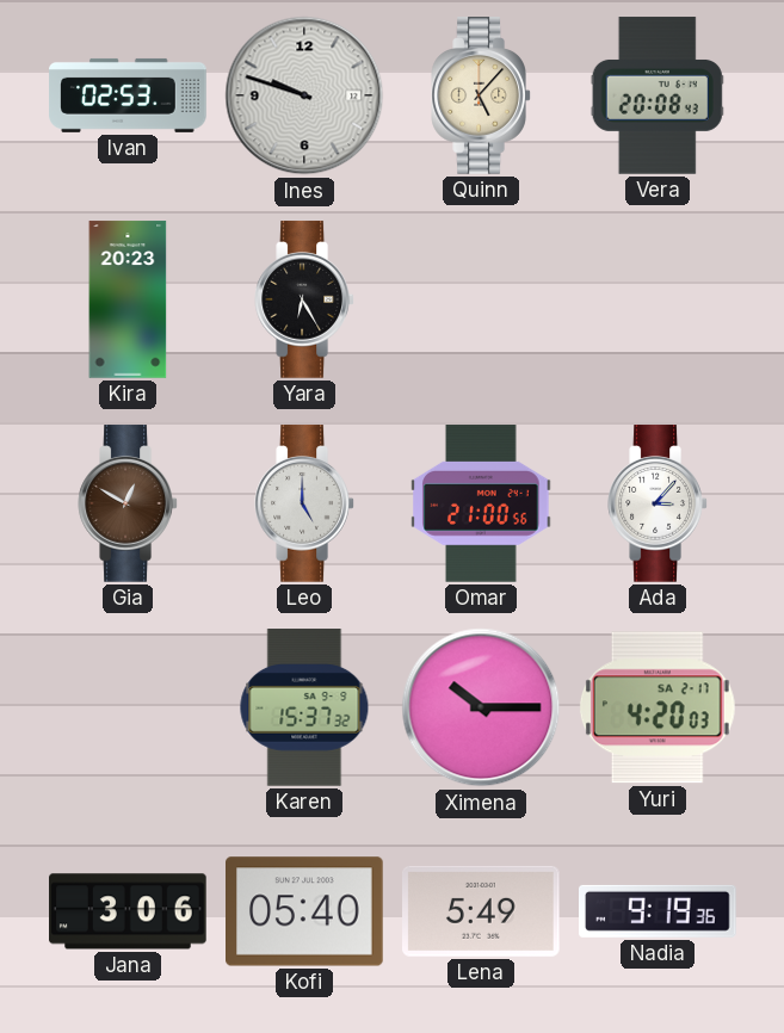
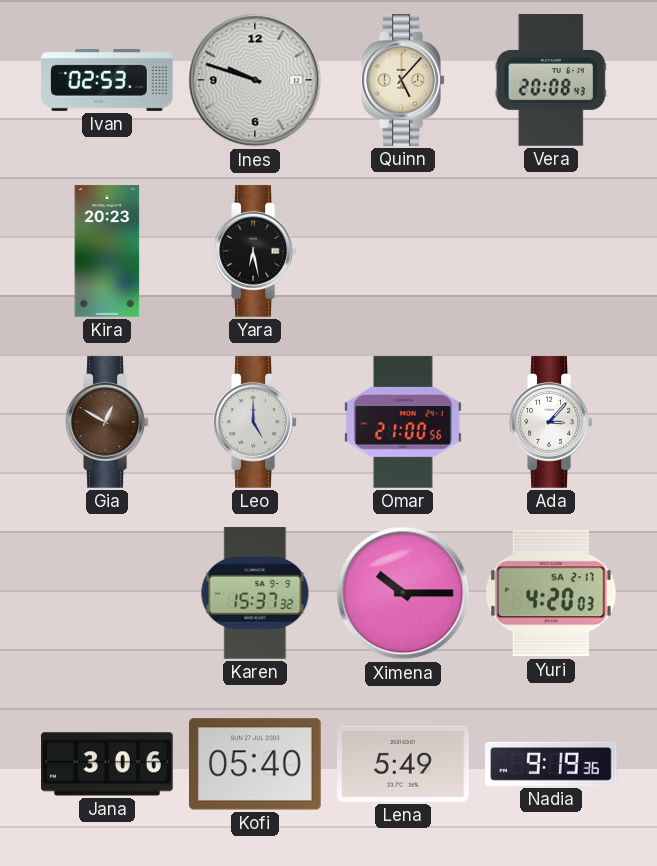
Yara: 6:25 -> 6:28
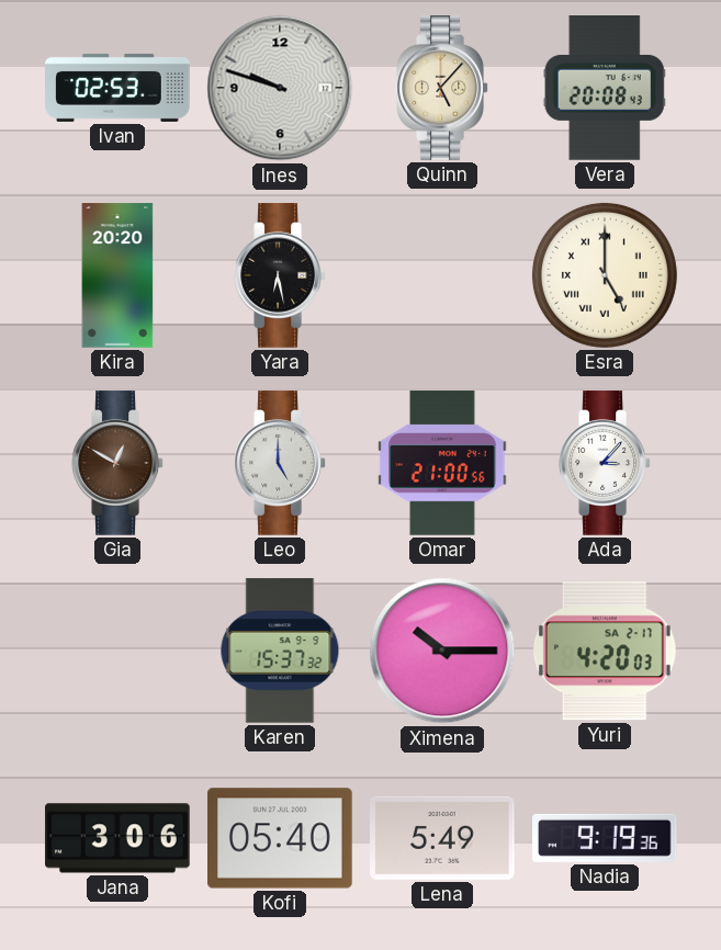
Kira: 20:23 -> 20:20
Esra: none -> 5:00
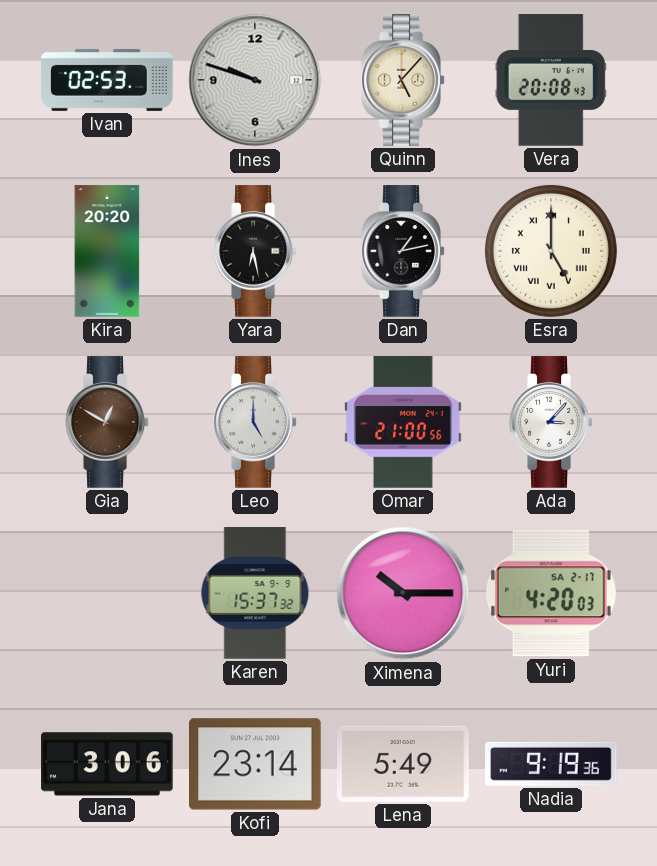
Dan: none -> 1:13
Kofi: 05:40 -> 23:14
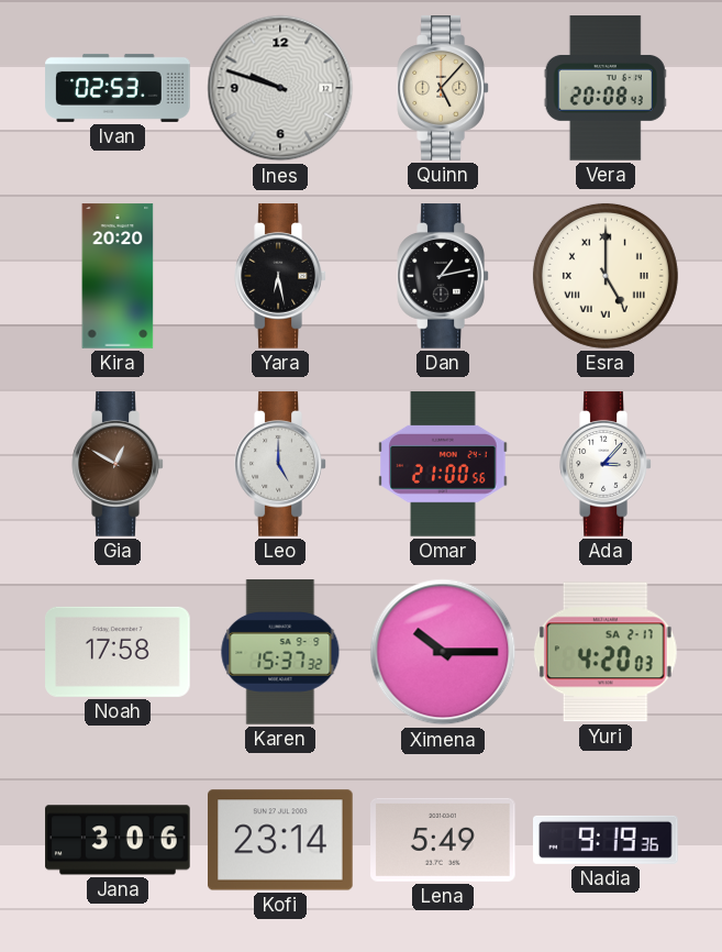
Noah: none -> 17:58
